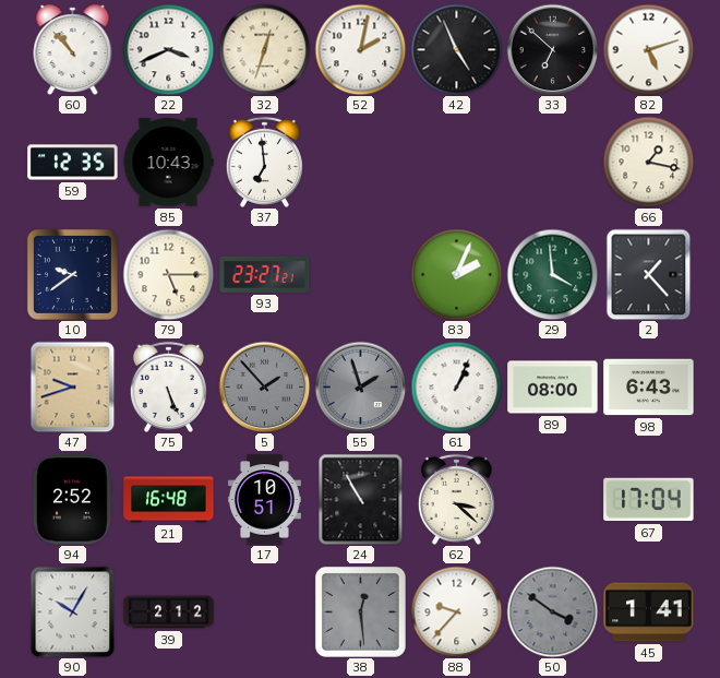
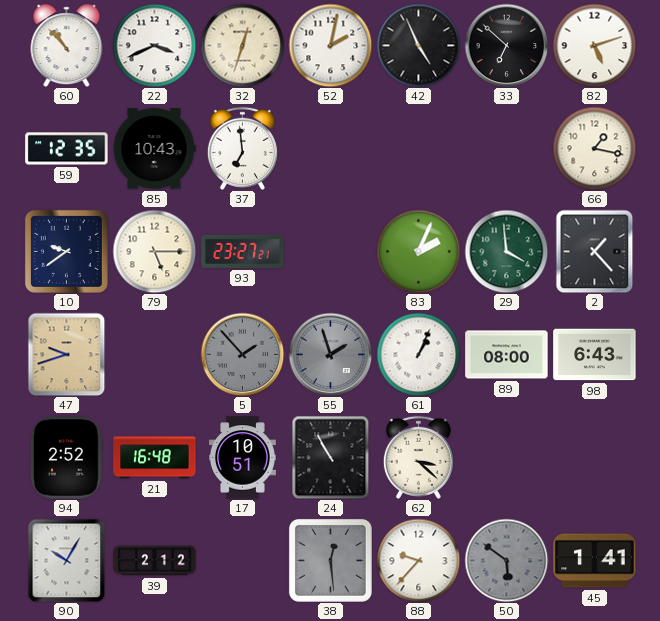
75: 5:26 -> none
67: 17:04 -> none
50: 3:51 -> 5:51
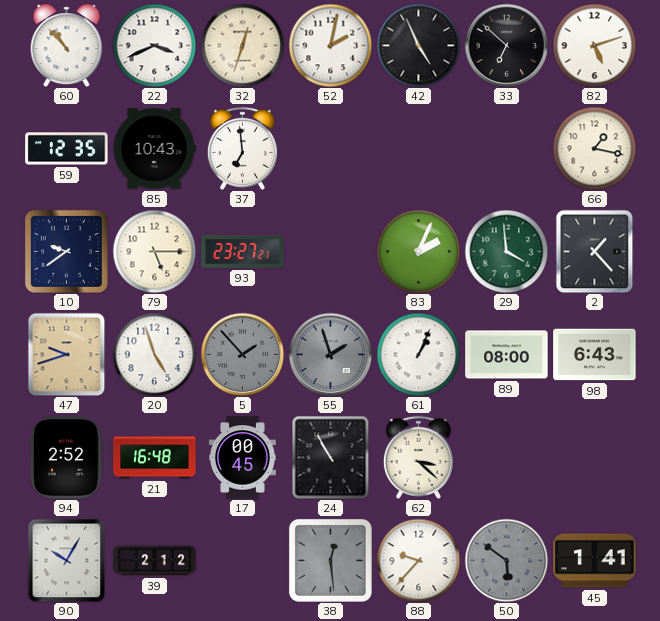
20: none -> 4:57
17: 10:51 -> 00:45
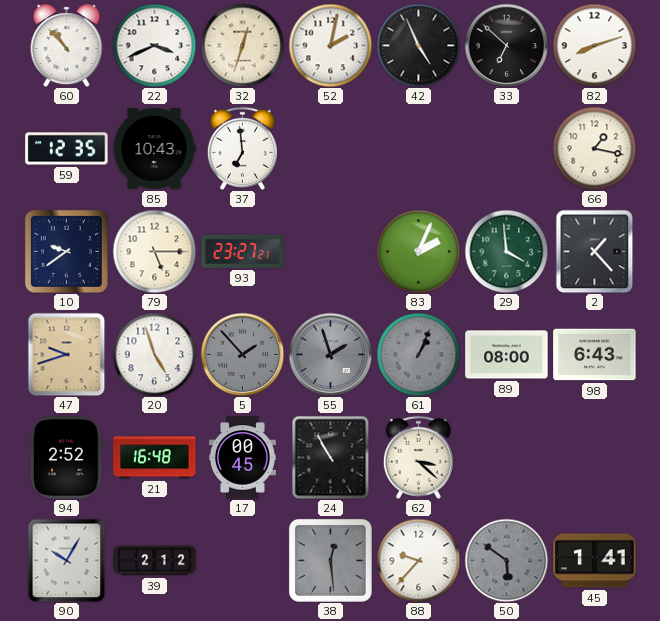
82: 5:12 -> 8:12
61 dial: white -> grey
